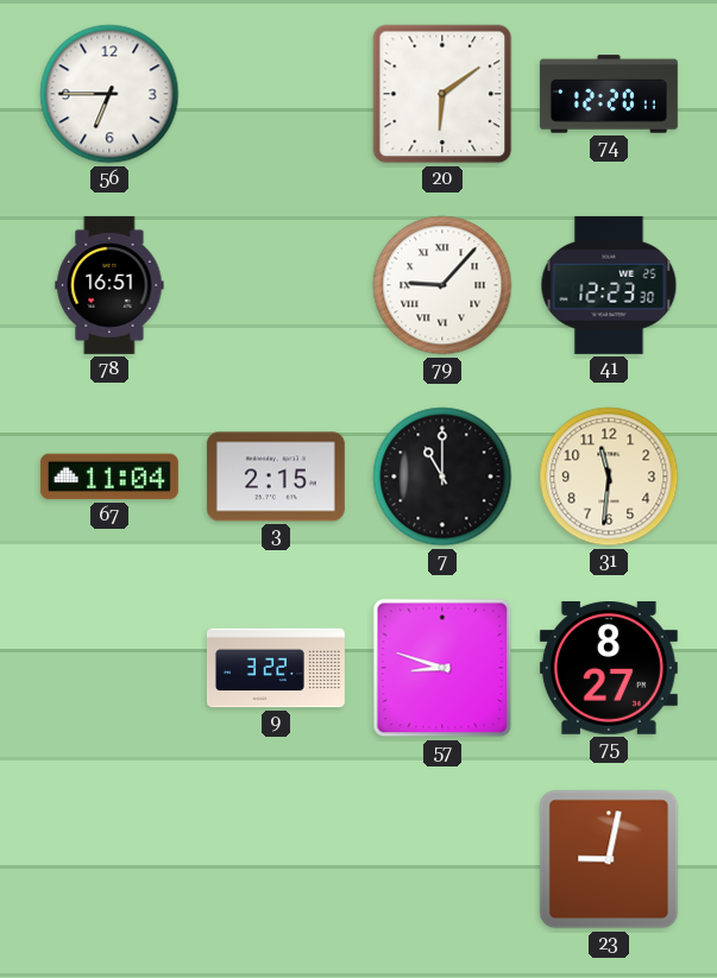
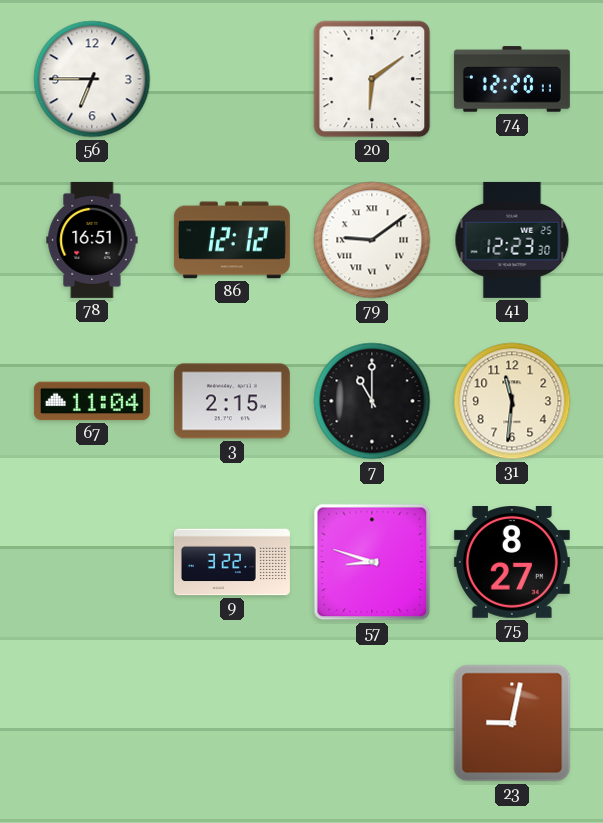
86: none -> 12:12
79: 9:07 -> 9:09
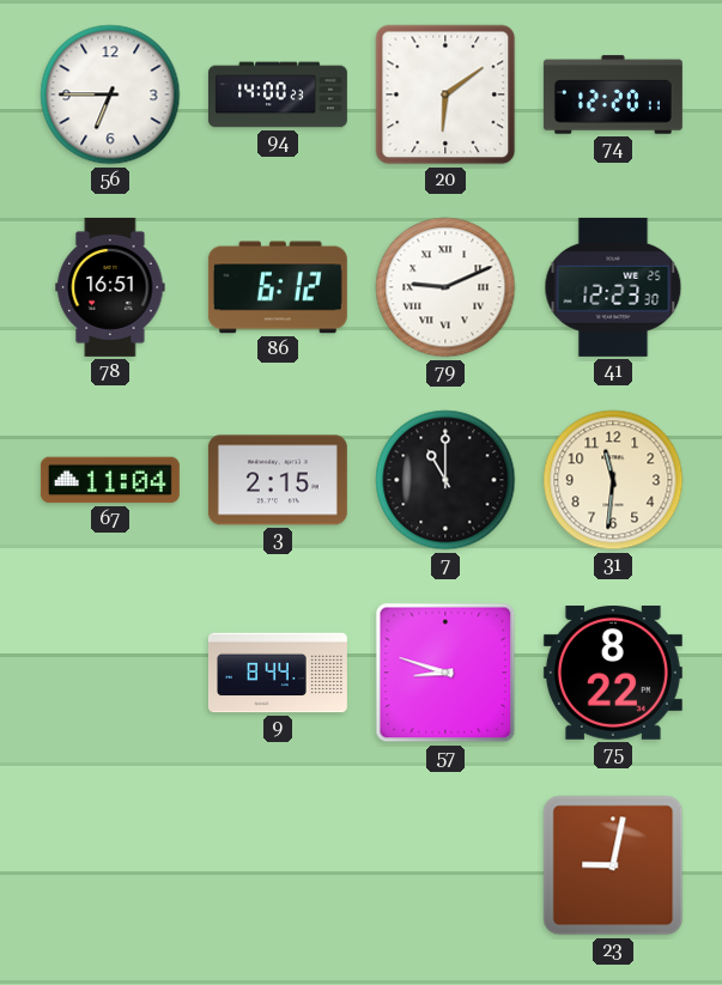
94: none -> 14:00
86: 12:12 -> 6:12
79: 9:09 -> 9:11
9: 3:22 -> 8:44
75: 8:27 -> 8:22
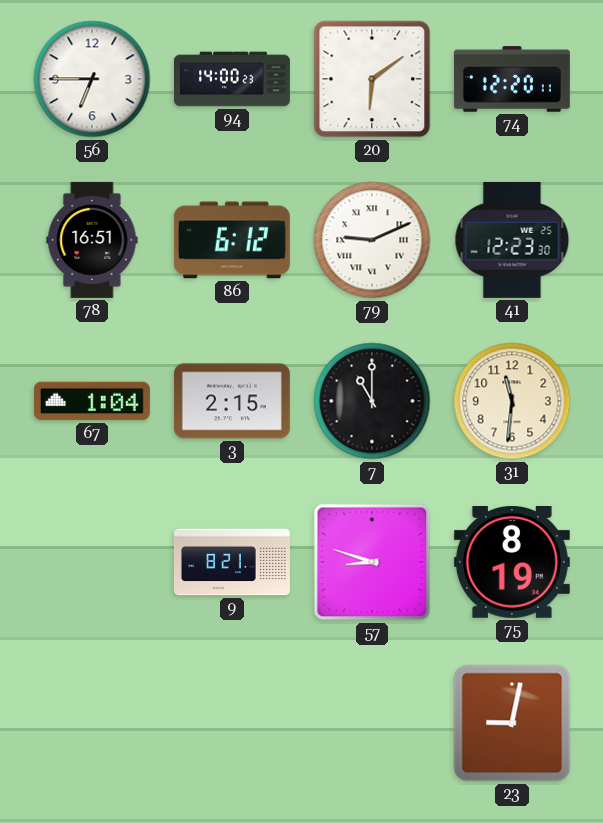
67: 11:04 -> 1:04
9: 8:44 -> 8:21
75: 8:22 -> 8:19
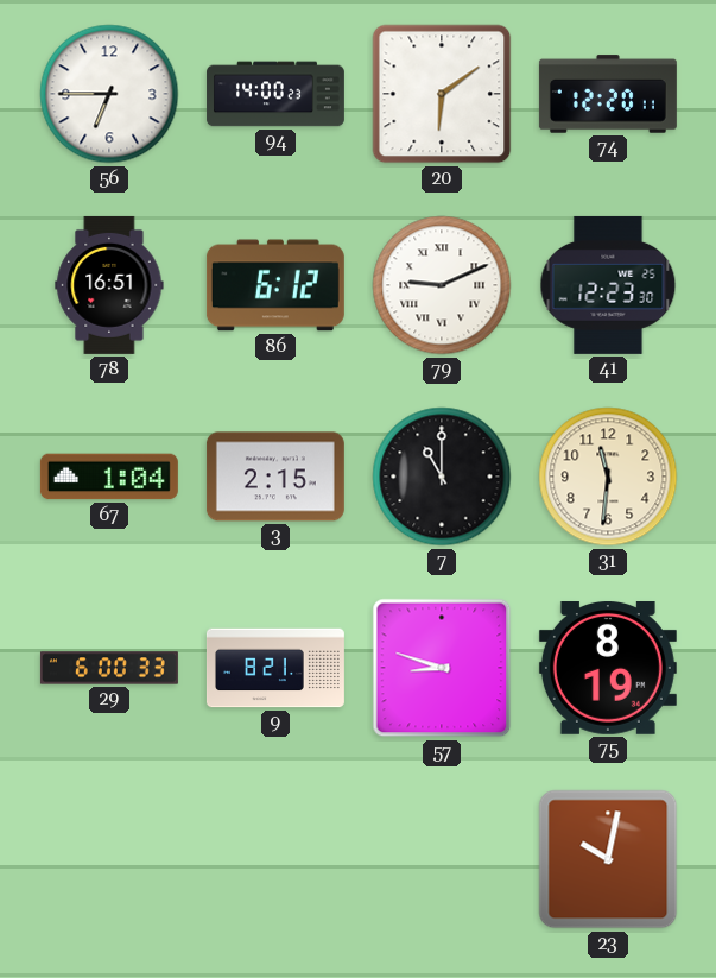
29: none -> 6:00
23: 9:02 -> 10:02
